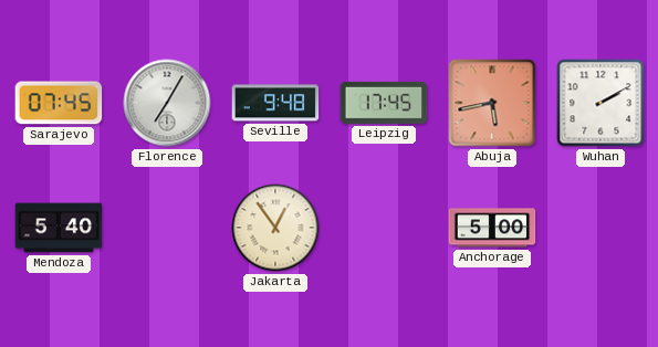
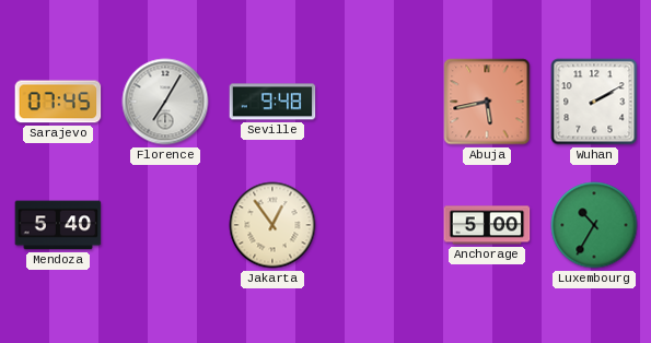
Leipzig: 17:45 -> none
Luxembourg: none -> 10:35
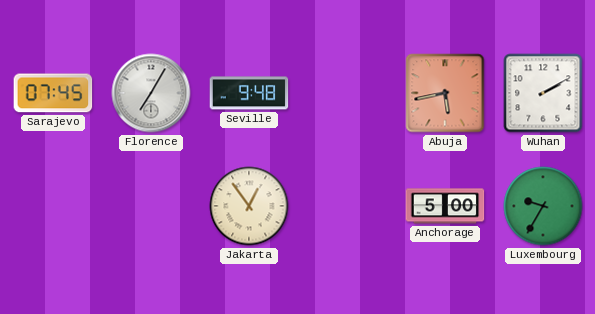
Mendoza: 5:40 -> none
Luxembourg: 10:35 -> 9:35
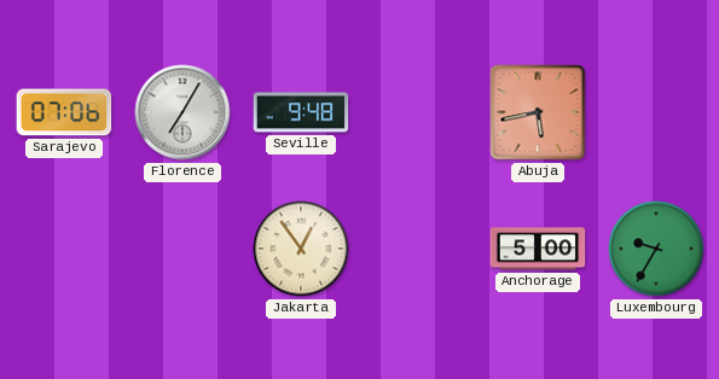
Sarajevo: 07:45 -> 07:06
Wuhan: 2:10 -> none
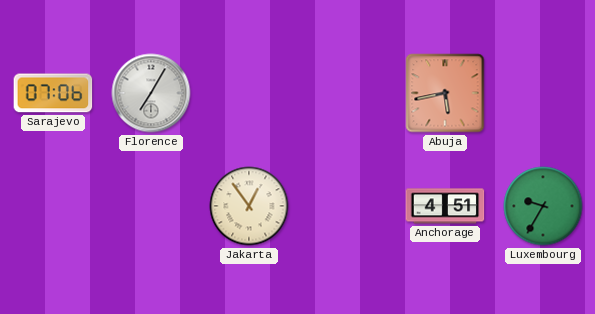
Seville: 9:48 -> none
Anchorage: 5:00 -> 4:51
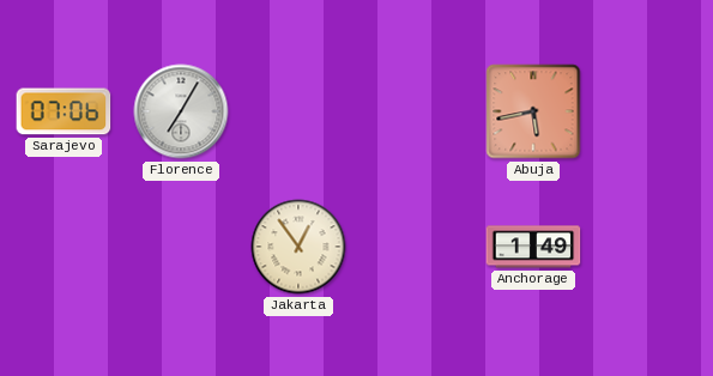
Anchorage: 4:51 -> 1:49
Luxembourg: 9:35 -> none
